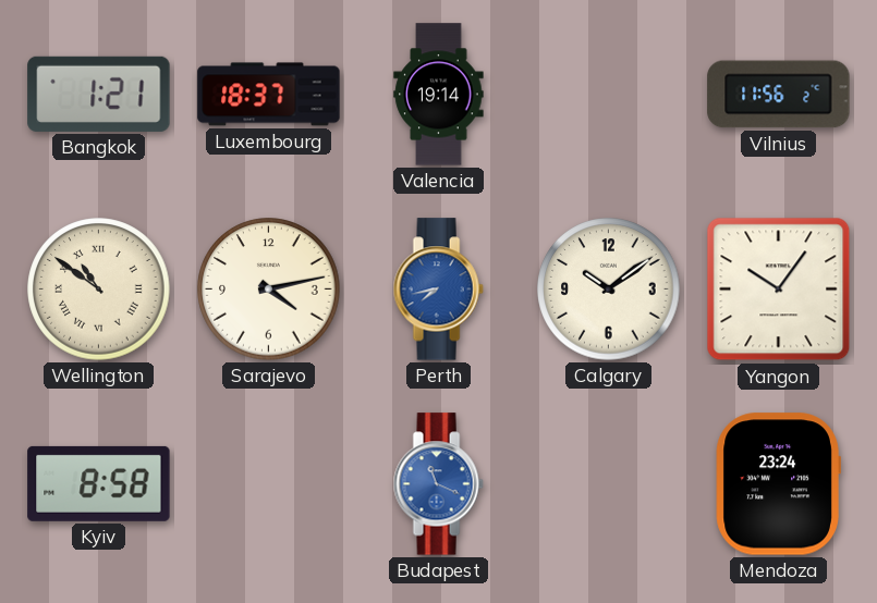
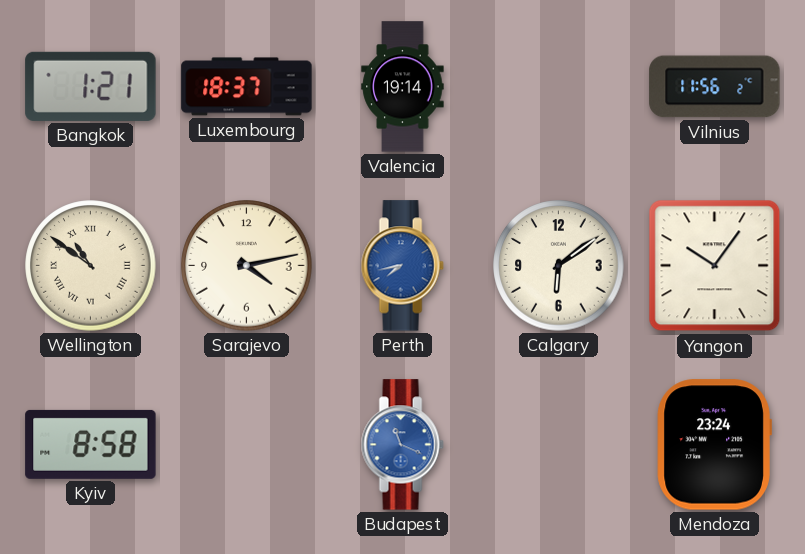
Calgary: 10:09 -> 6:09
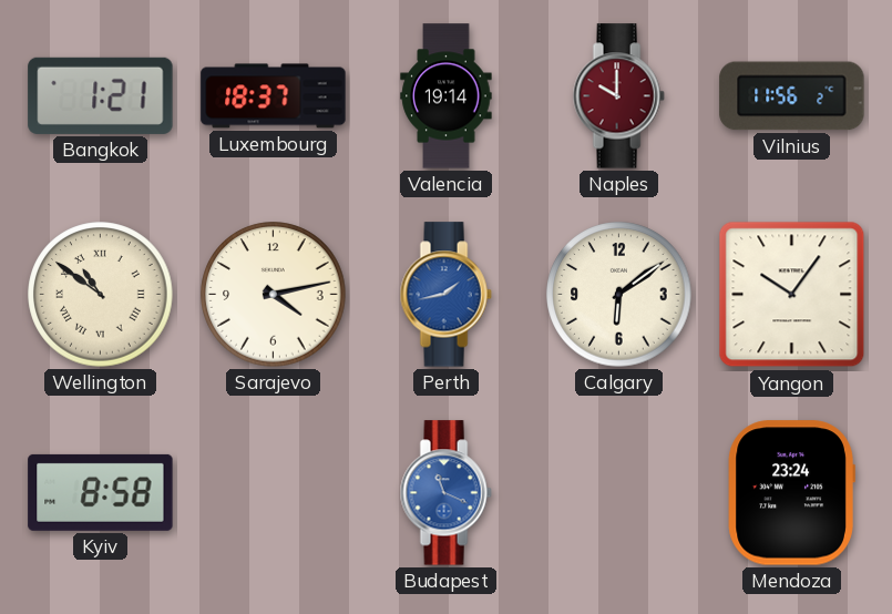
Naples: none -> 10:00
Perth: 7:43 -> 1:43
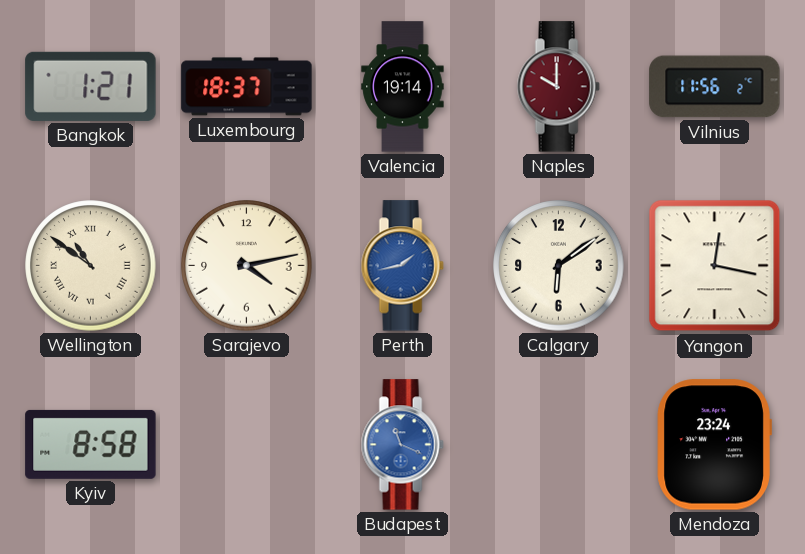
Yangon: 10:06 -> 12:17
